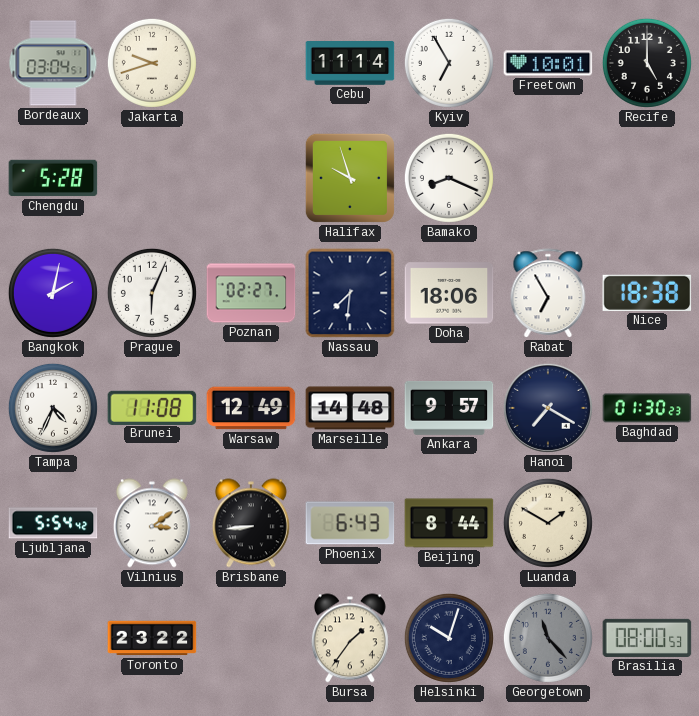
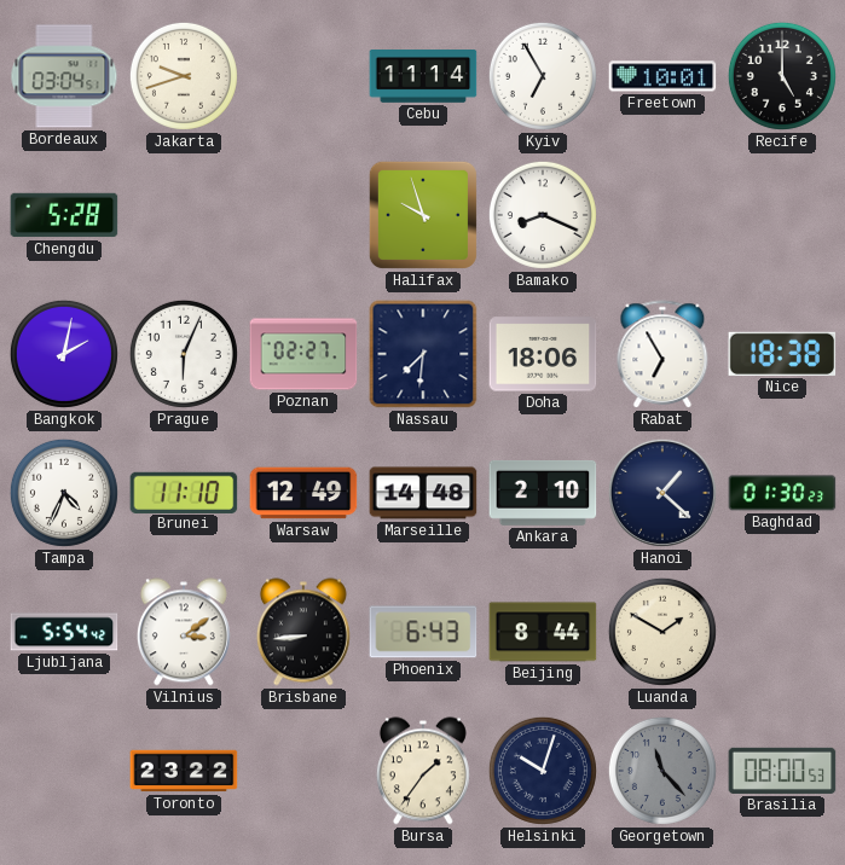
Brunei: 11:08 -> 11:10
Ankara: 9:57 -> 2:10
Hanoi: 7:20 -> 1:22
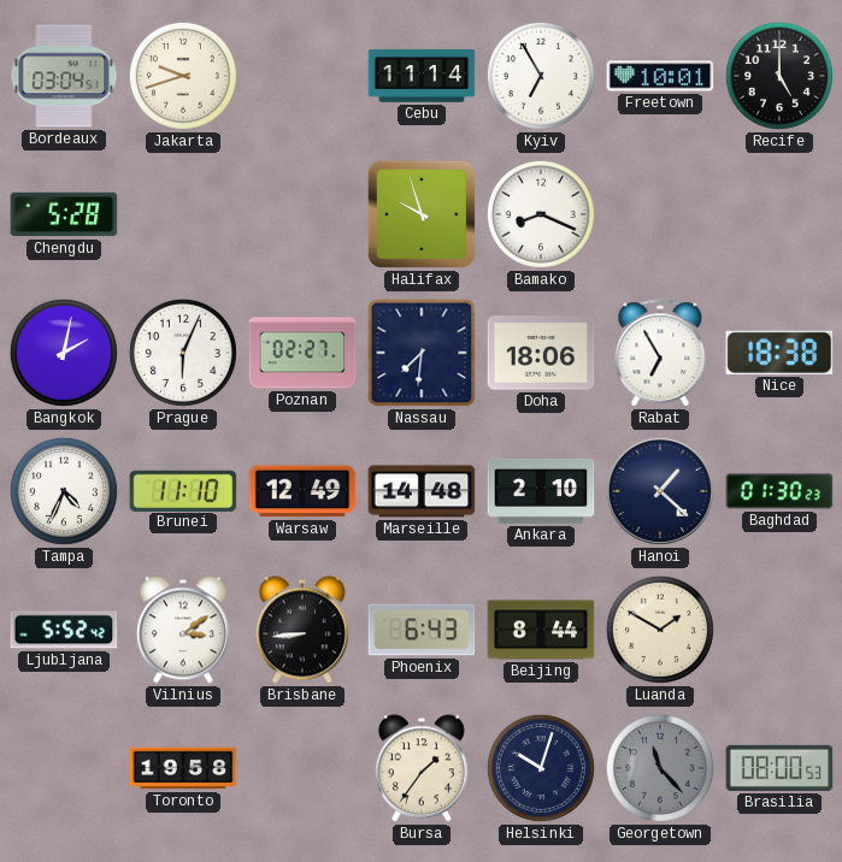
Ljubljana: 5:54 -> 5:52
Toronto: 23:22 -> 19:58
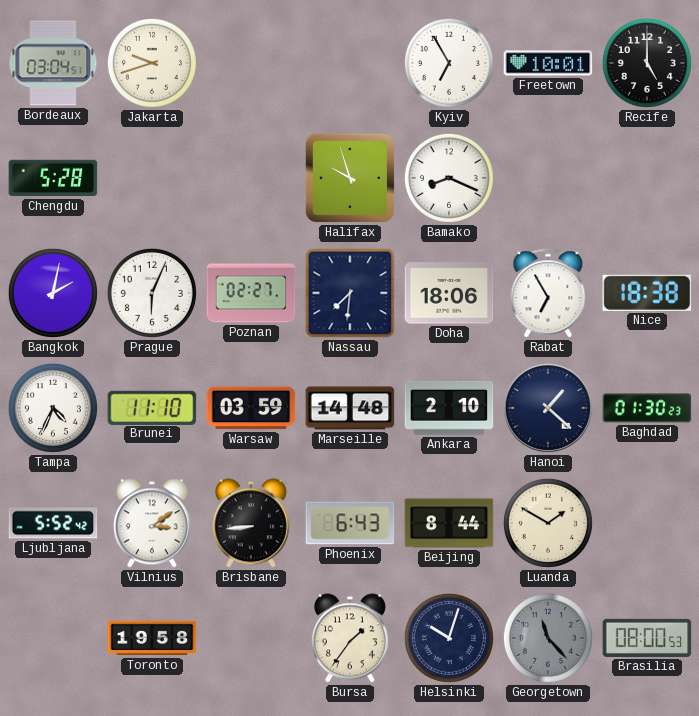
Cebu: 11:14 -> none
Warsaw: 12:49 -> 03:59
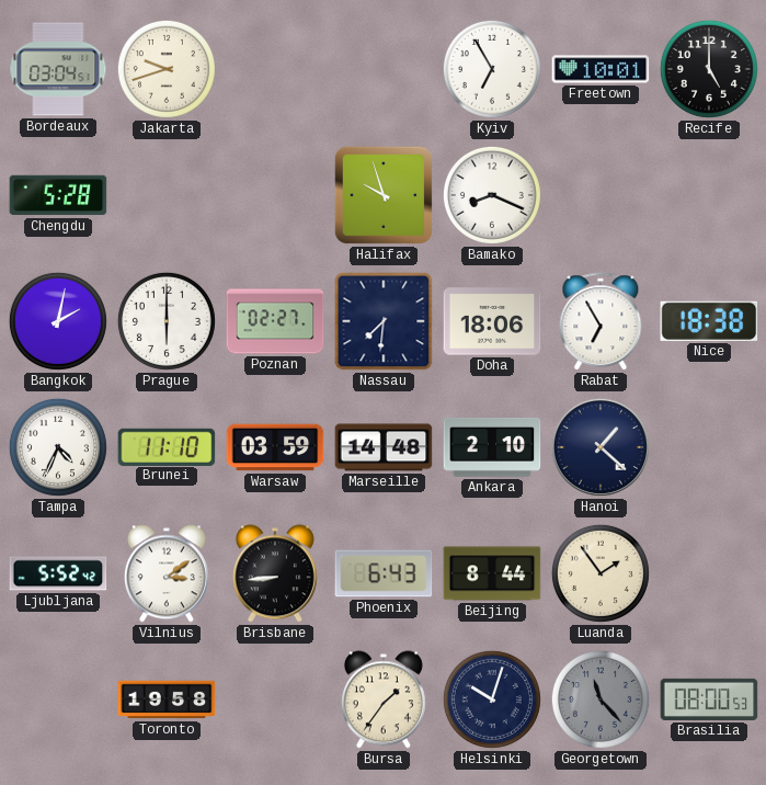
Prague: 6:04 -> 6:00
Baghdad: 01:30 -> none
Luanda: 1:50 -> 1:54
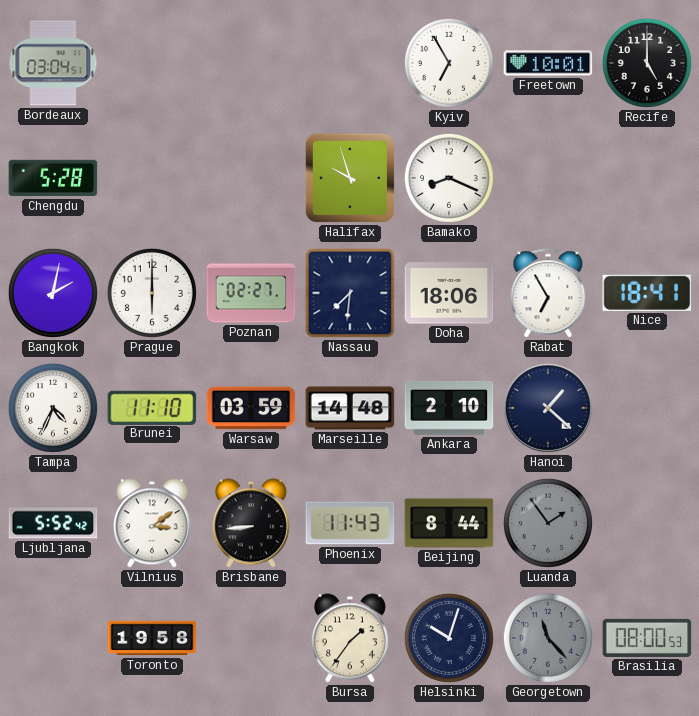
Jakarta: 9:42 -> none
Nice: 18:38 -> 18:41
Phoenix: 6:43 -> 11:43
Luanda dial: cream -> grey
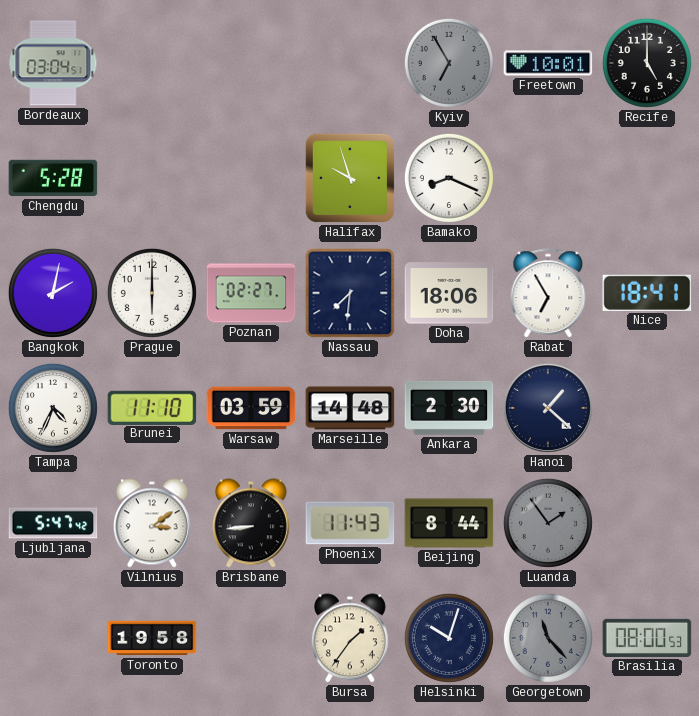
Kyiv dial: white -> grey
Ankara: 2:10 -> 2:30
Ljubljana: 5:52 -> 5:47
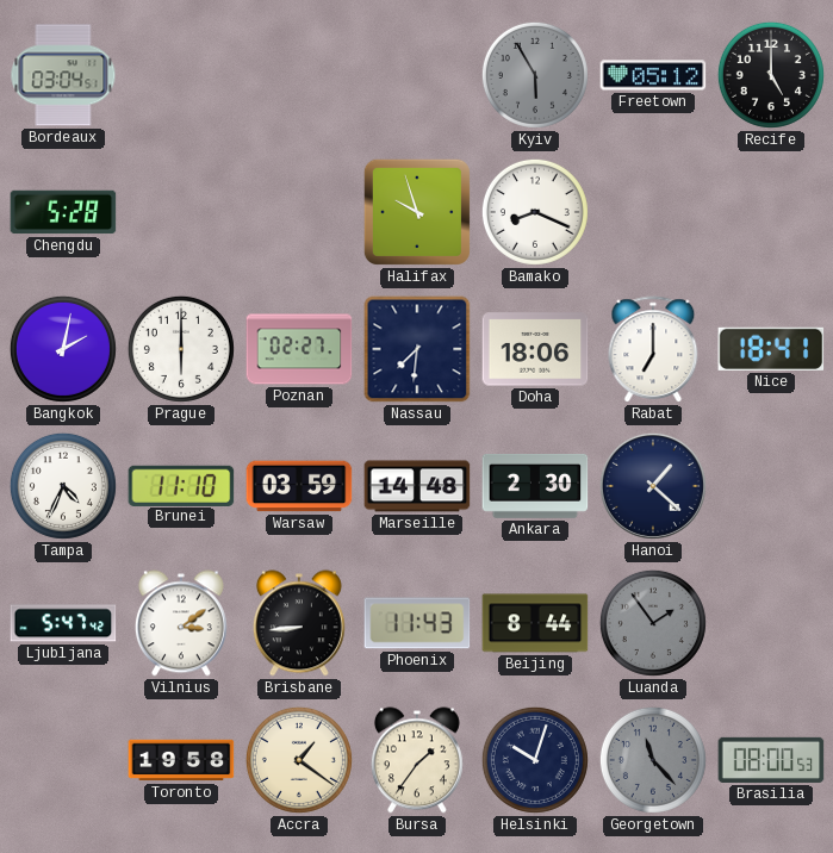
Kyiv: 6:55 -> 5:55
Freetown: 10:01 -> 05:12
Rabat: 6:55 -> 7:00
Accra: none -> 1:21
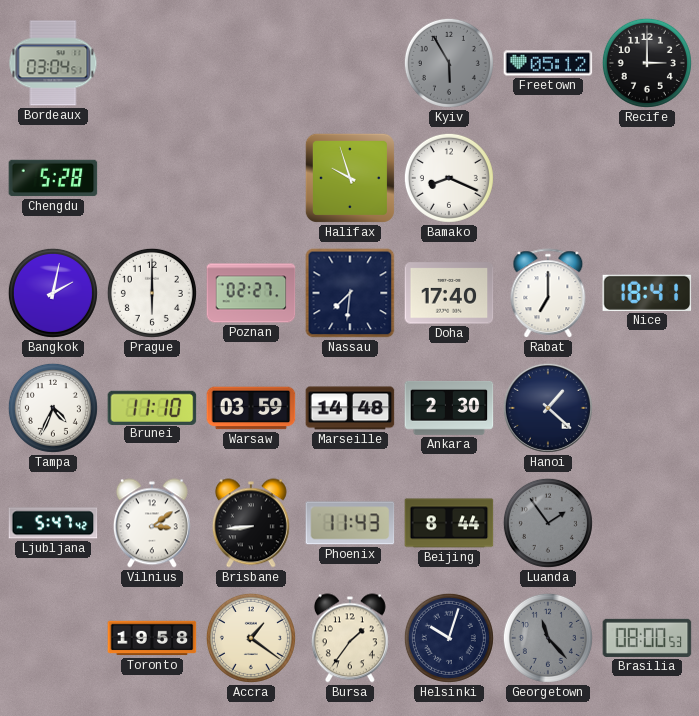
Recife: 5:00 -> 3:00
Doha: 18:06 -> 17:40
